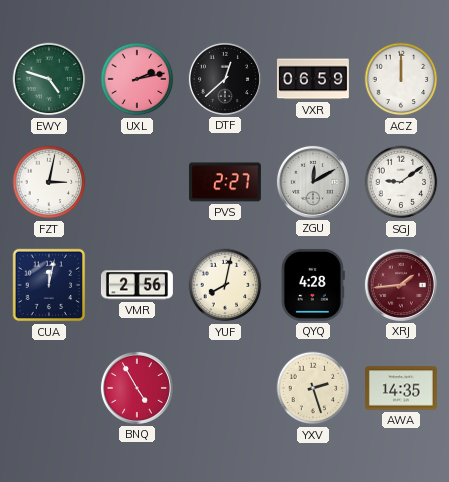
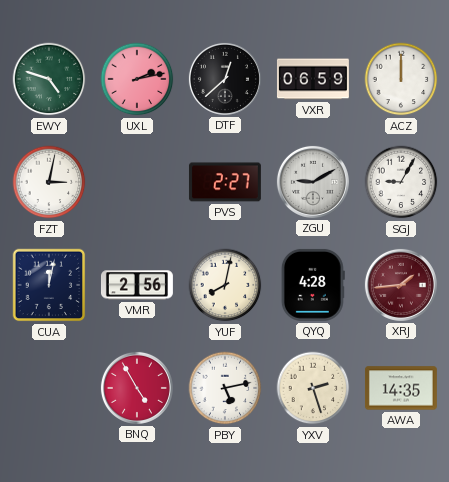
ZGU: 12:10 -> 9:10
SGJ: 9:09 -> 9:05
PBY: none -> 5:13
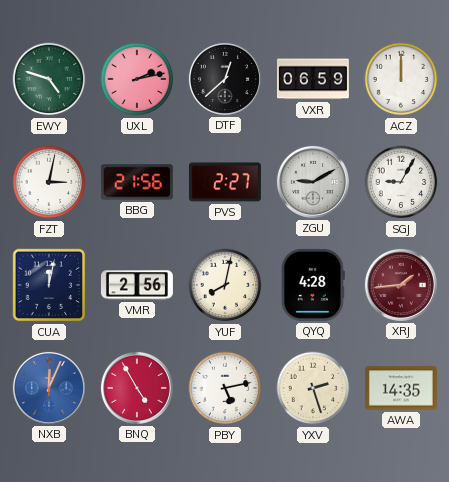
BBG: none -> 21:56
NXB: none -> 12:04
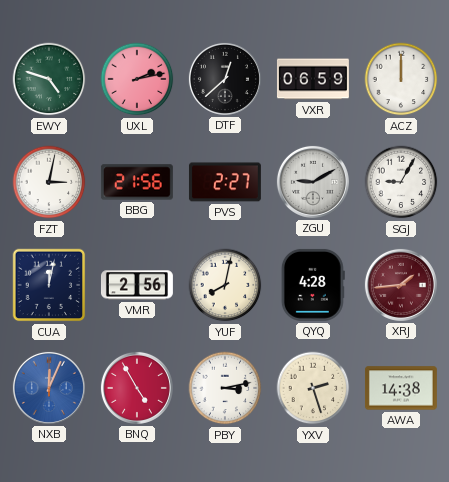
PBY: 5:13 -> 3:13
AWA: 14:35 -> 14:38
